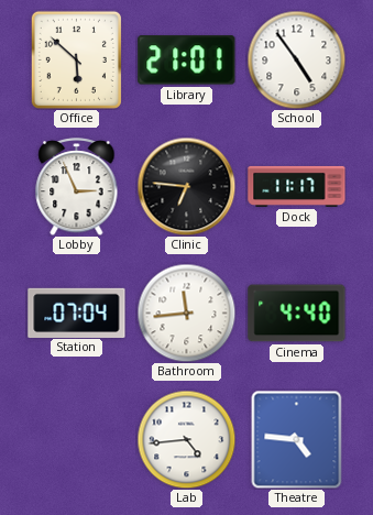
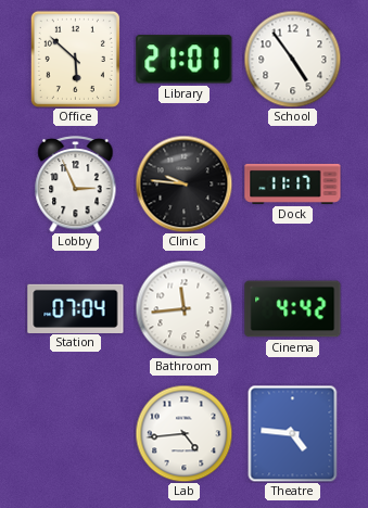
Clinic: 6:46 -> 9:46
Cinema: 4:40 -> 4:42
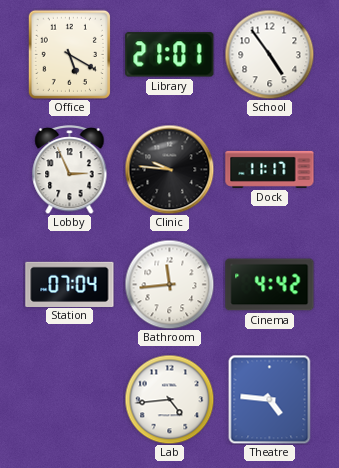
Office: 5:52 -> 5:20
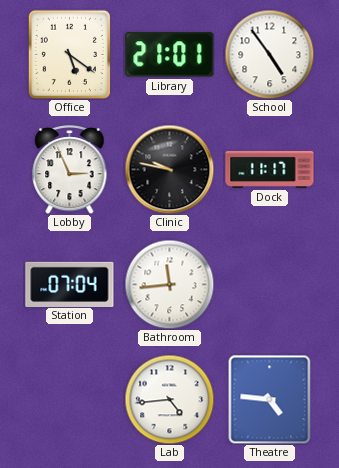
Office: 5:20 -> 5:21
Clinic: 9:46 -> 9:47
Cinema: 4:42 -> none
